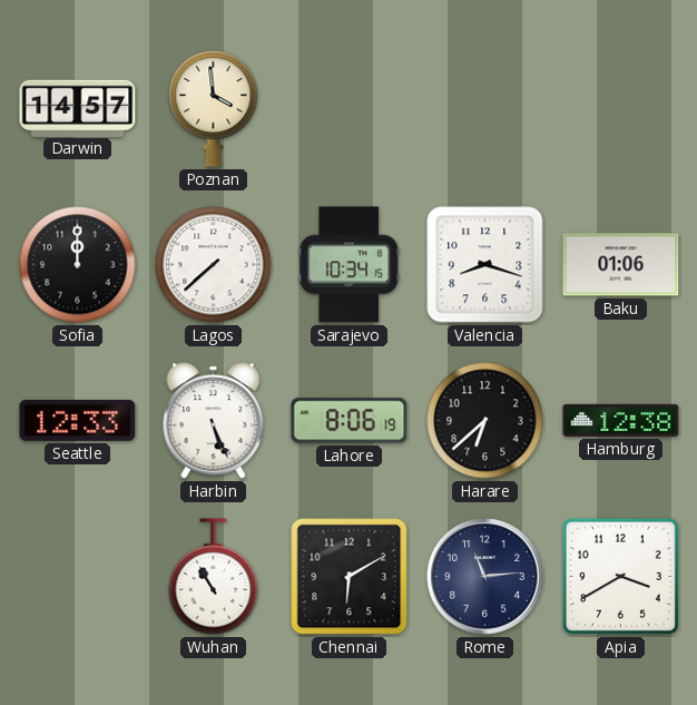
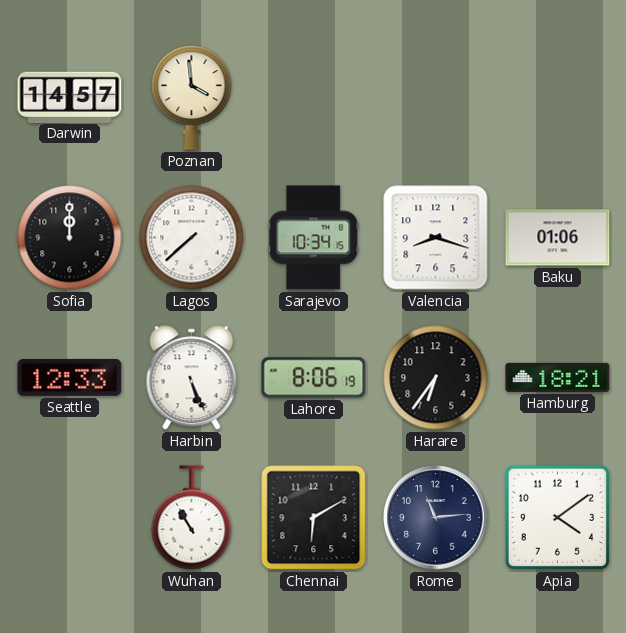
Harare: 6:38 -> 6:36
Hamburg: 12:38 -> 18:21
Apia: 3:40 -> 4:09
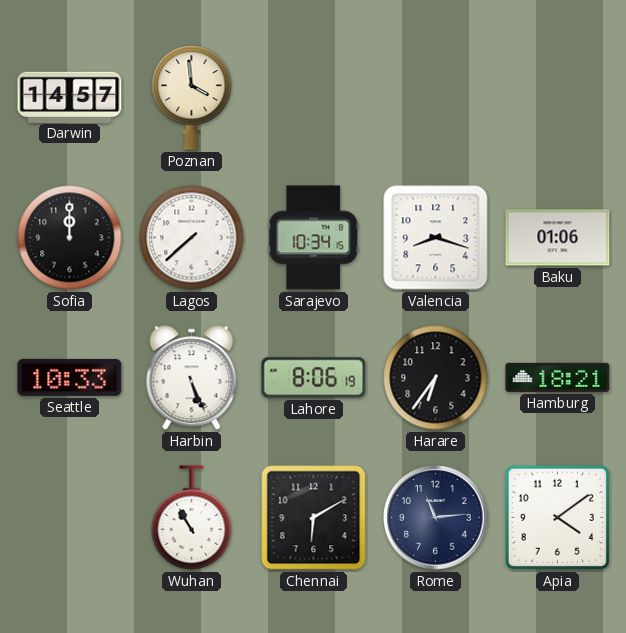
Seattle: 12:33 -> 10:33
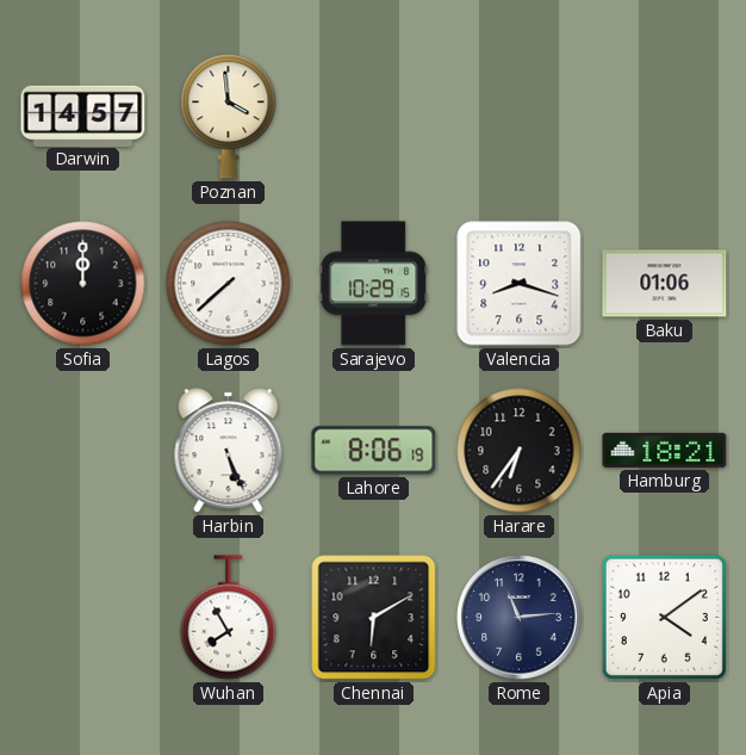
Sarajevo: 10:34 -> 10:29
Seattle: 10:33 -> none
Wuhan: 10:55 -> 7:55
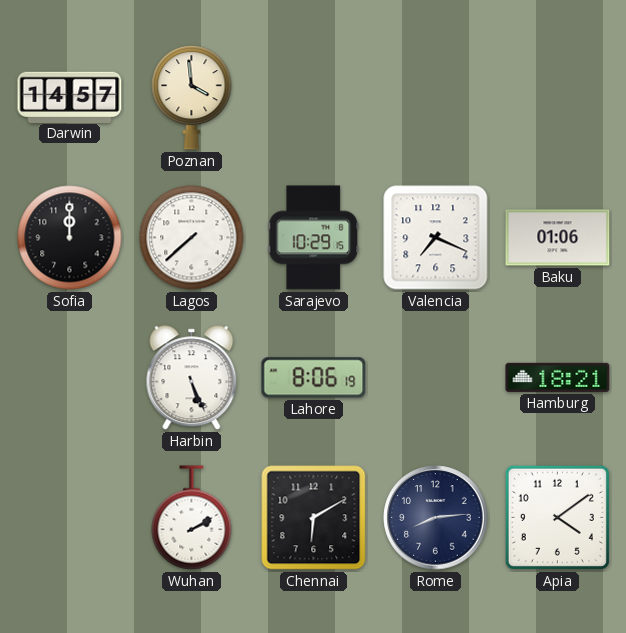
Valencia: 8:18 -> 7:19
Harare: 6:36 -> none
Wuhan: 7:55 -> 2:10
Rome: 11:14 -> 8:14
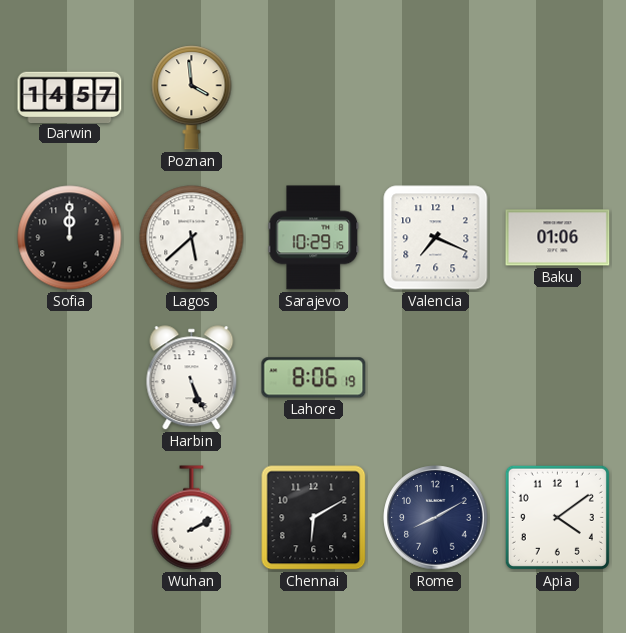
Lagos: 7:38 -> 5:38
Hamburg: 18:21 -> none
Rome: 8:14 -> 8:10
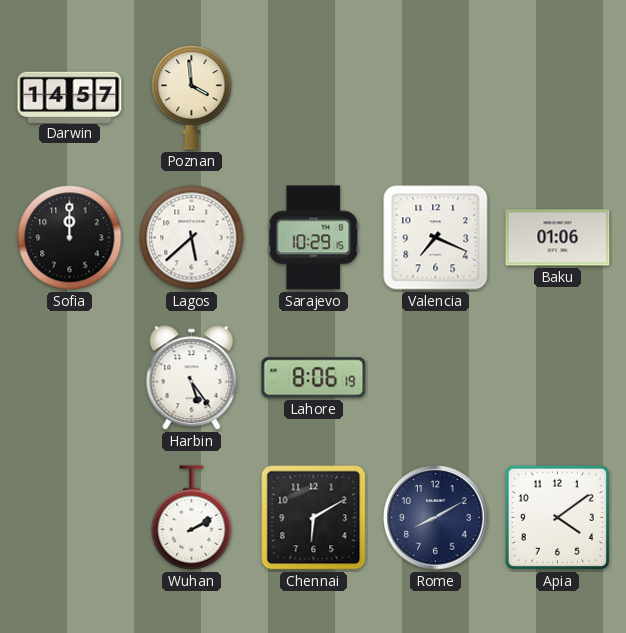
Harbin: 5:26 -> 5:24
